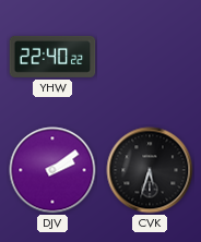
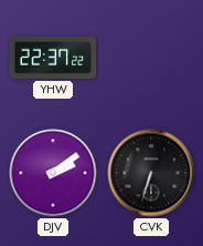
YHW: 22:40 -> 22:37
CVK: 5:33 -> 6:33
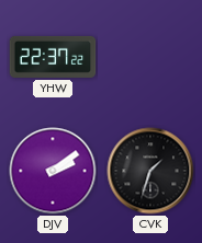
CVK: 6:33 -> 1:33
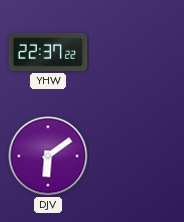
DJV: 2:09 -> 6:09
CVK: 1:33 -> none
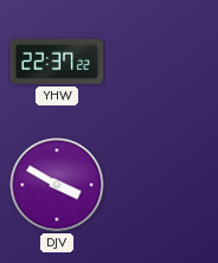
DJV: 6:09 -> 3:50
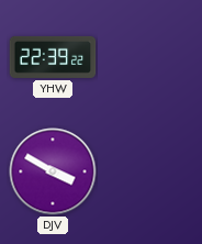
YHW: 22:37 -> 22:39
